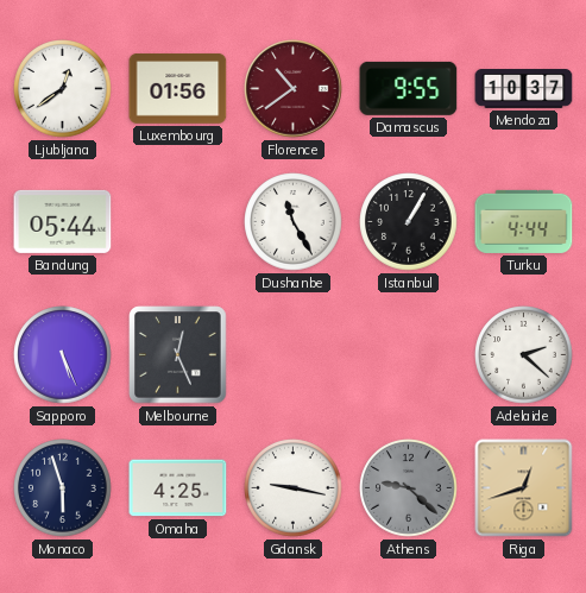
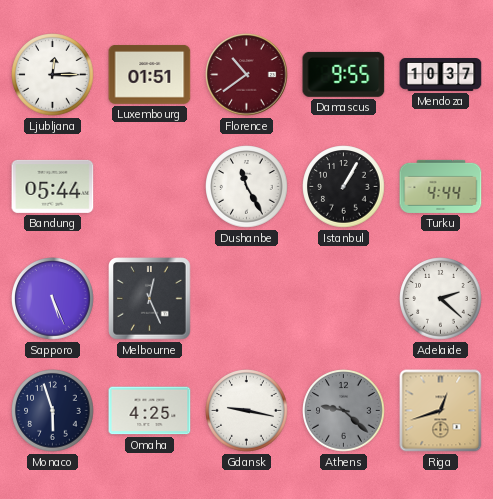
Ljubljana: 12:39 -> 12:15
Luxembourg: 01:56 -> 01:51
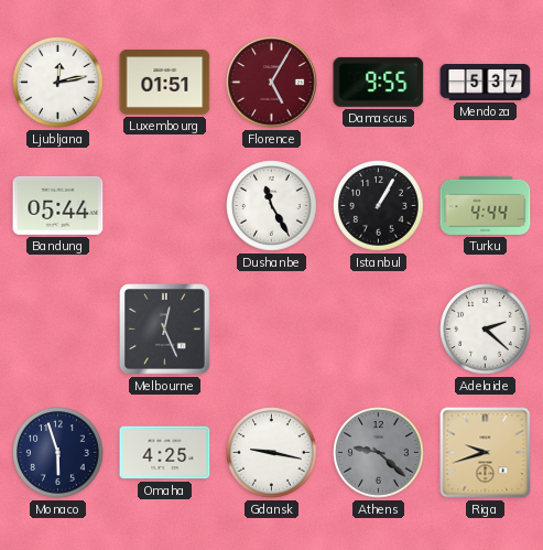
Ljubljana: 12:15 -> 12:13
Florence: 10:39 -> 5:05
Mendoza: 10:37 -> 5:37
Sapporo: 5:26 -> none
Riga: 12:42 -> 9:42
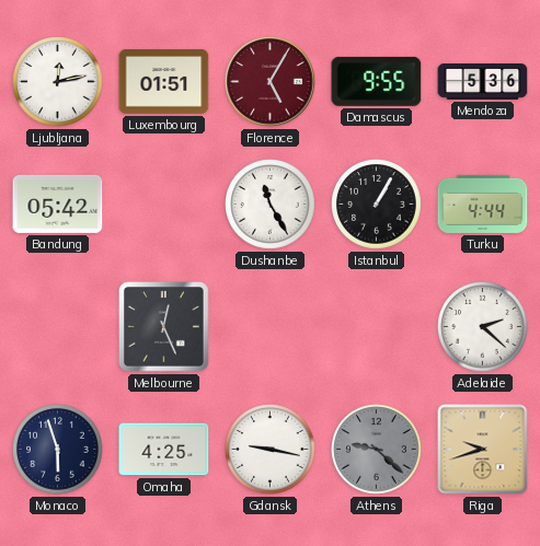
Mendoza: 5:37 -> 5:36
Bandung: 05:44 -> 05:42
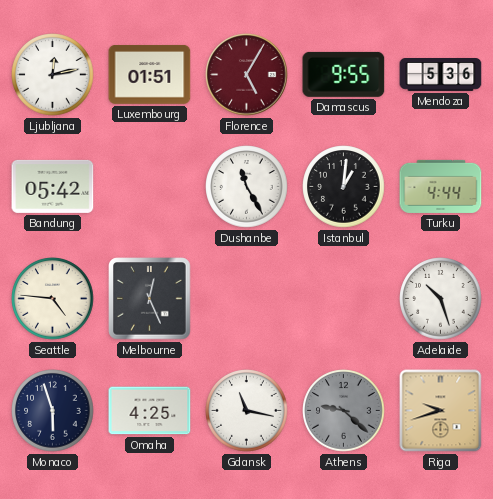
Istanbul: 1:05 -> 1:01
Seattle: none -> 4:46
Adelaide: 2:22 -> 10:27
Gdansk: 9:17 -> 11:17
